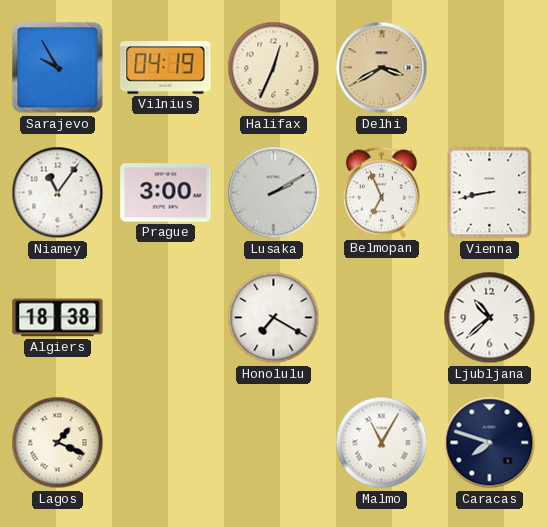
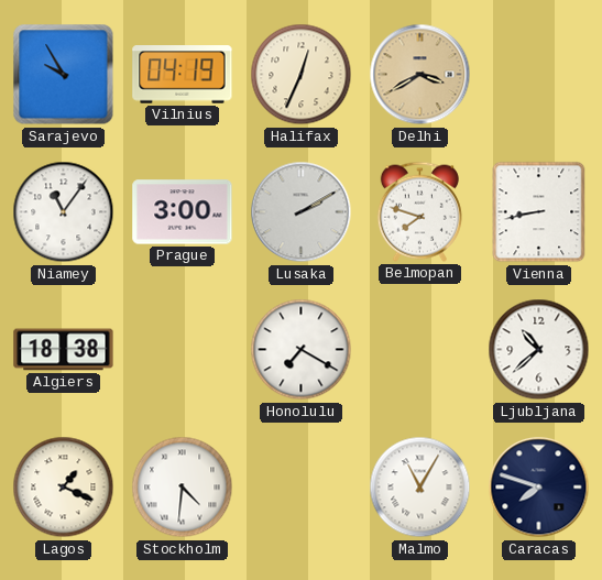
Belmopan: 6:56 -> 7:48
Stockholm: none -> 4:31
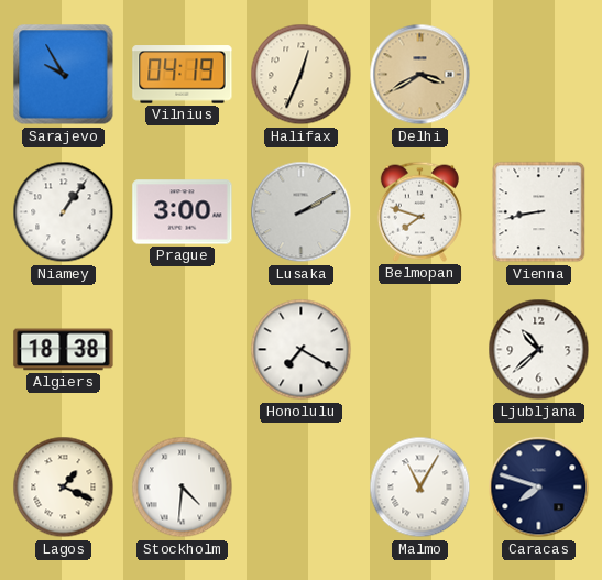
Niamey: 11:06 -> 1:06
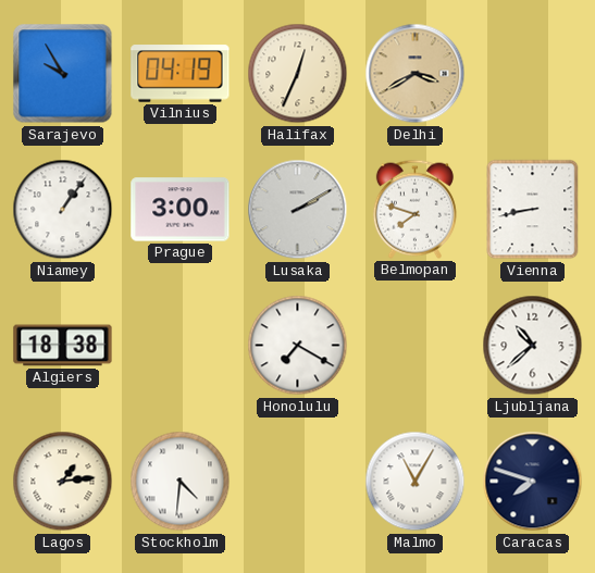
Lagos: 1:19 -> 1:14
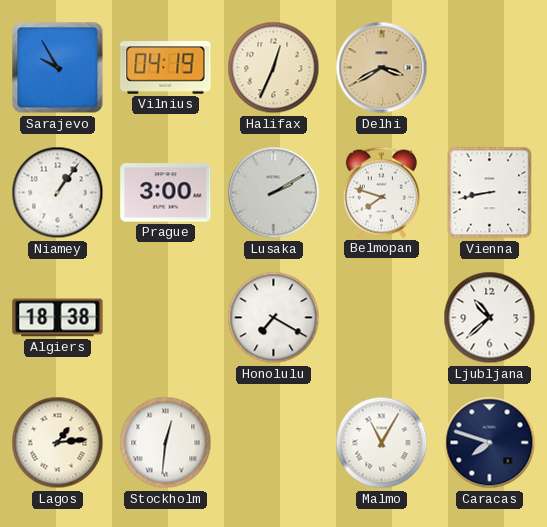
Stockholm: 4:31 -> 12:31
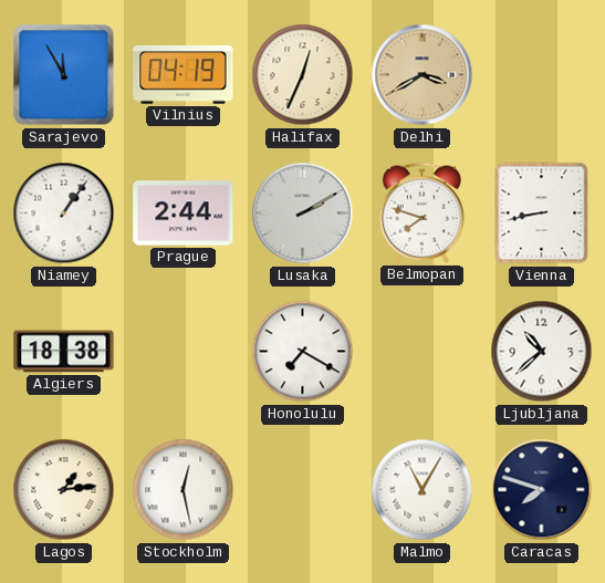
Sarajevo: 9:55 -> 11:55
Prague: 3:00 -> 2:44
Stockholm: 12:31 -> 12:28
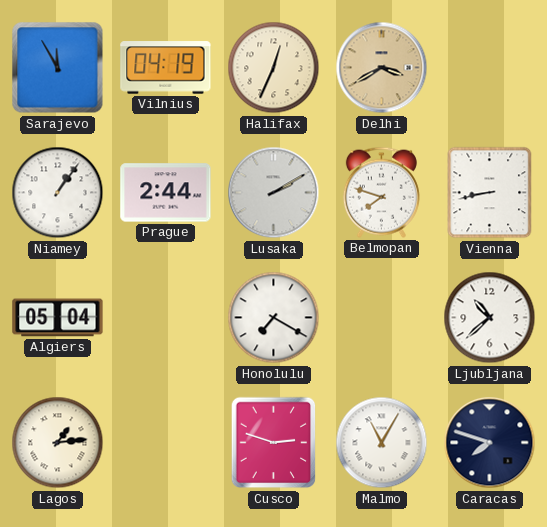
Algiers: 18:38 -> 05:04
Stockholm: 12:28 -> none
Cusco: none -> 2:48
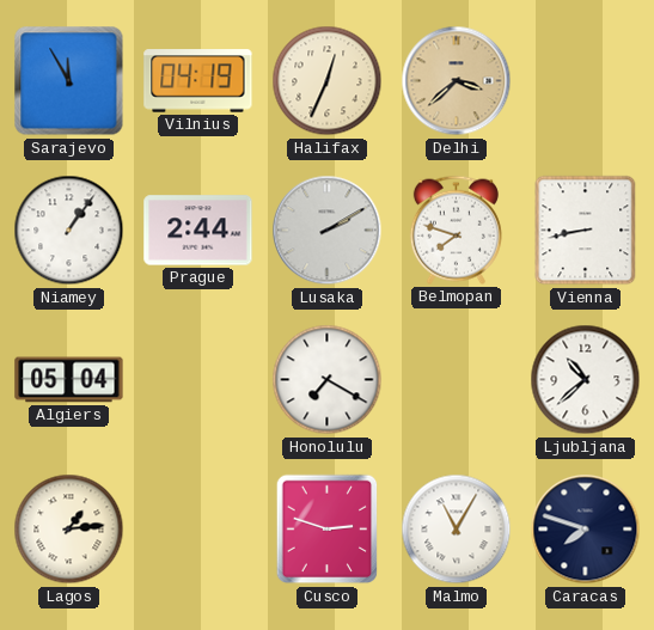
Delhi: 3:40 -> 3:38
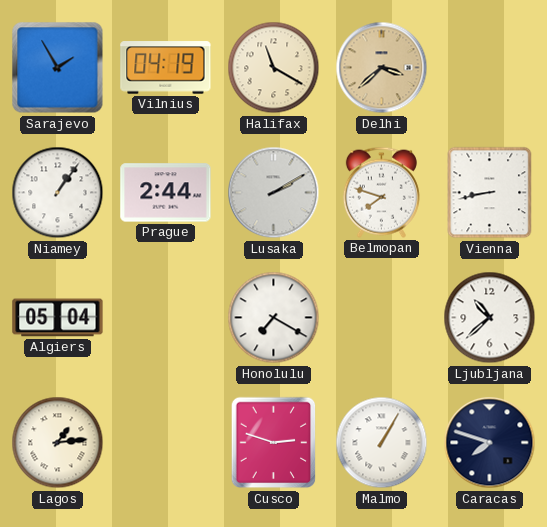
Sarajevo: 11:55 -> 1:55
Halifax: 12:34 -> 11:20
Malmo: 11:05 -> 1:05
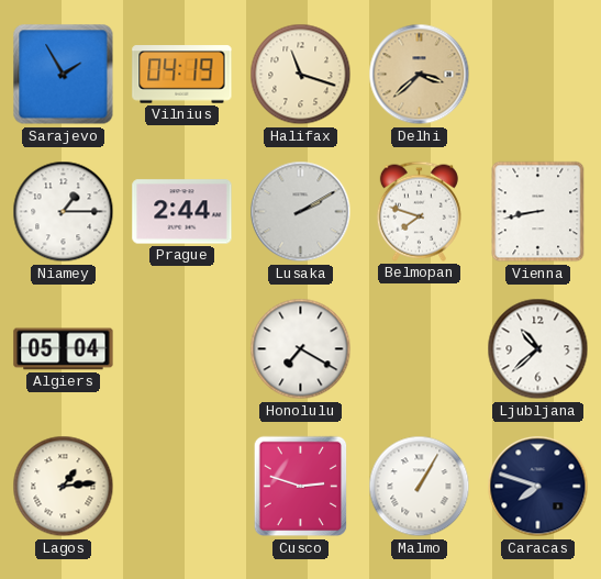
Halifax: 11:20 -> 11:18
Niamey: 1:06 -> 1:15
